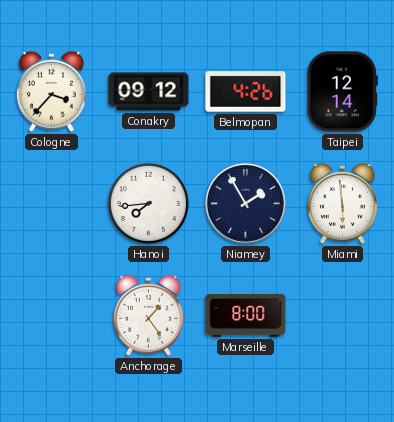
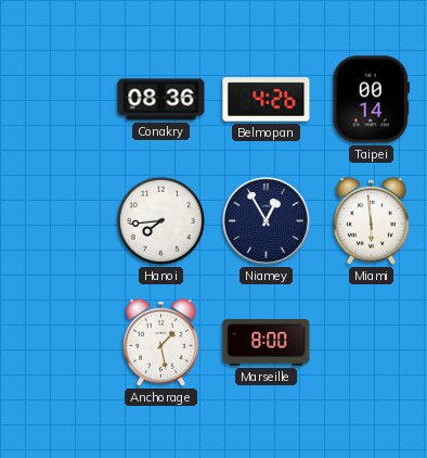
Cologne: 3:37 -> none
Conakry: 09:12 -> 08:36
Taipei: 12:14 -> 00:14
Niamey: 1:55 -> 12:55
Anchorage: 1:24 -> 1:28
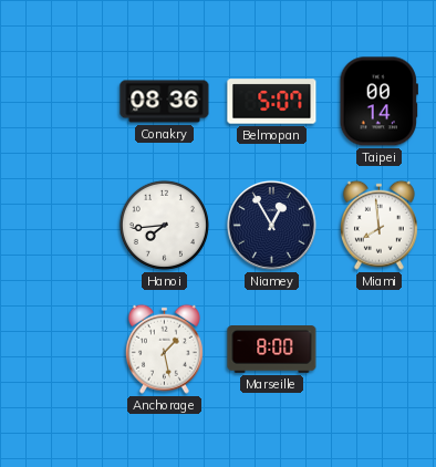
Belmopan: 4:26 -> 5:07
Miami: 5:59 -> 7:59
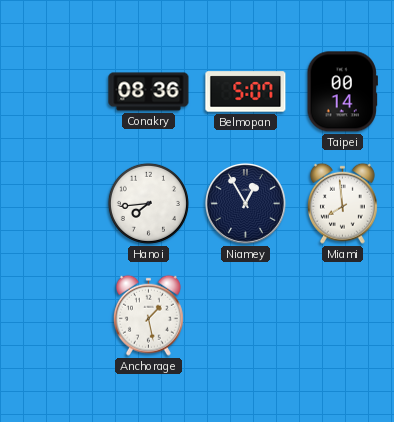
Marseille: 8:00 -> none
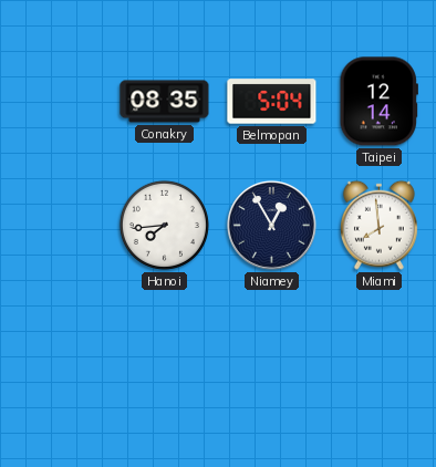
Conakry: 08:36 -> 08:35
Belmopan: 5:07 -> 5:04
Taipei: 00:14 -> 12:14
Anchorage: 1:28 -> none
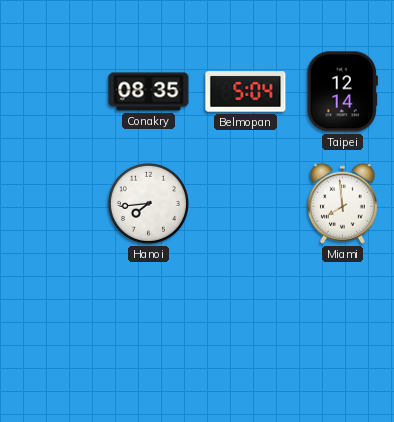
Niamey: 12:55 -> none
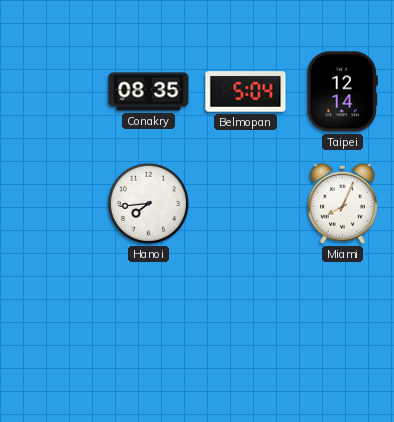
Miami: 7:59 -> 8:04
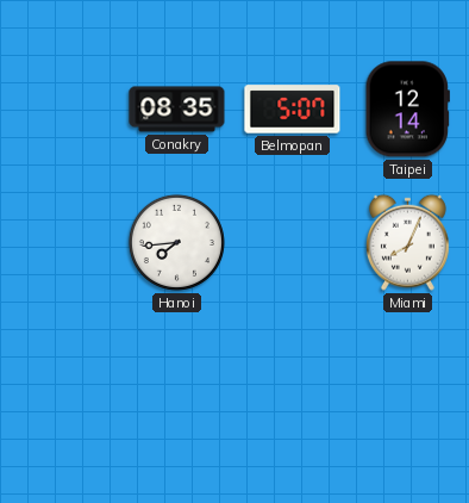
Belmopan: 5:04 -> 5:07
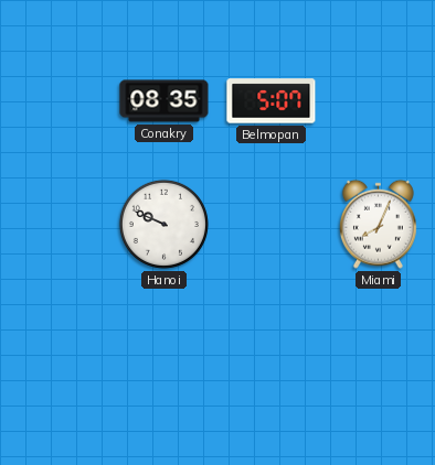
Taipei: 12:14 -> none
Hanoi: 7:44 -> 9:49
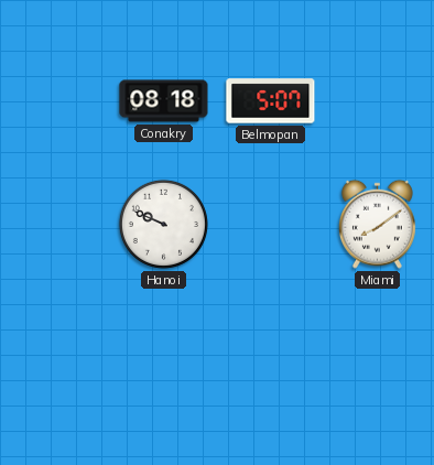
Conakry: 08:35 -> 08:18
Miami: 8:04 -> 8:09
